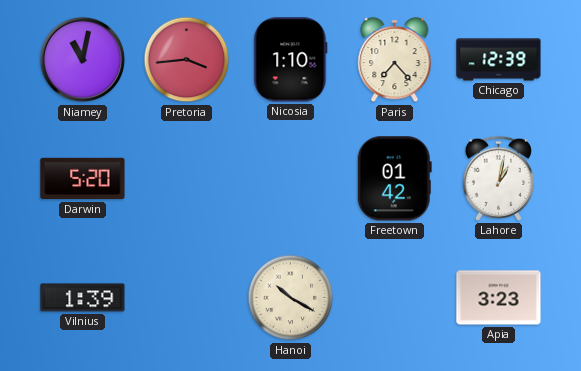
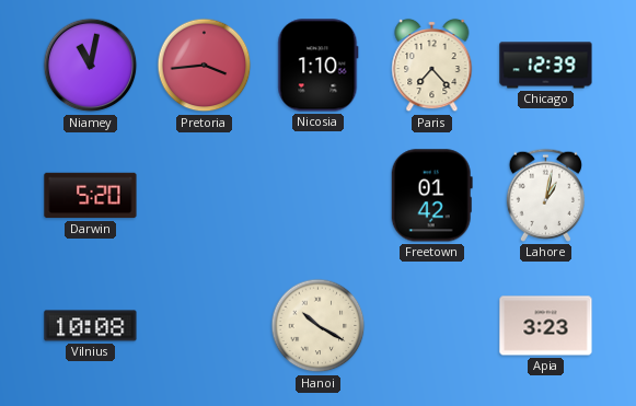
Vilnius: 1:39 -> 10:08
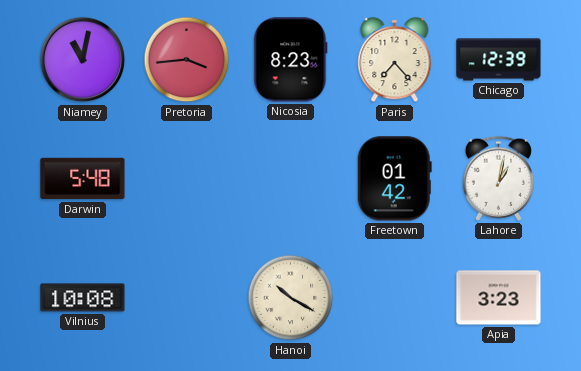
Nicosia: 1:10 -> 8:23
Darwin: 5:20 -> 5:48
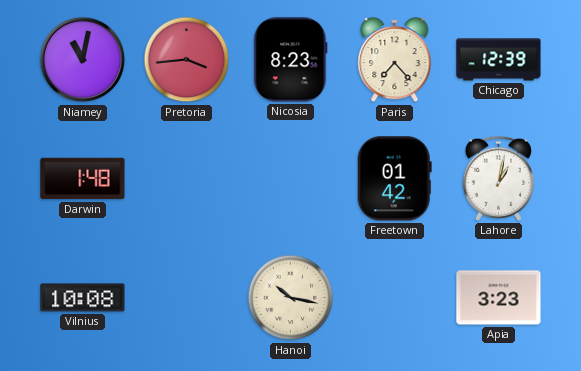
Darwin: 5:48 -> 1:48
Hanoi: 10:20 -> 10:17
